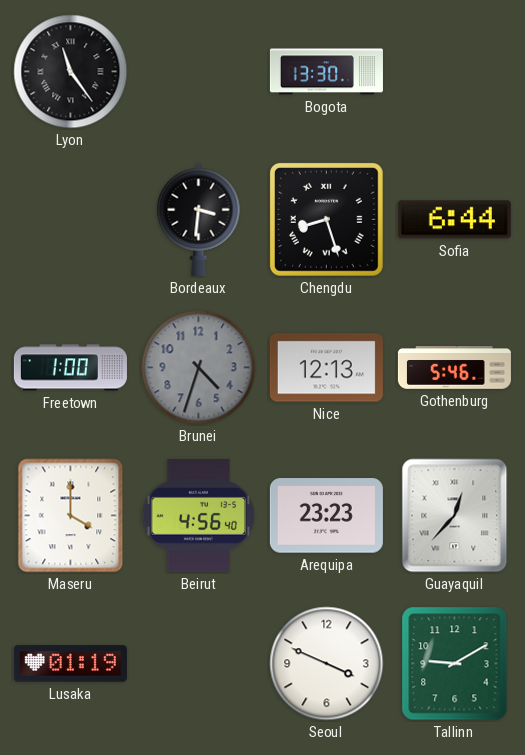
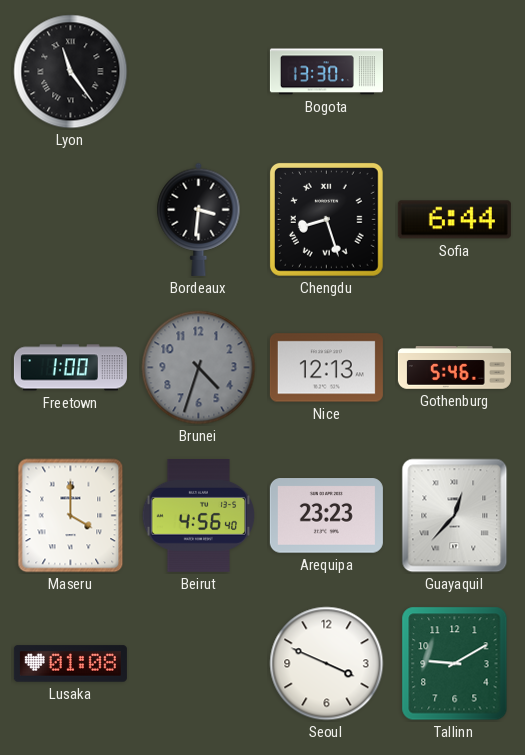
Lusaka: 01:19 -> 01:08
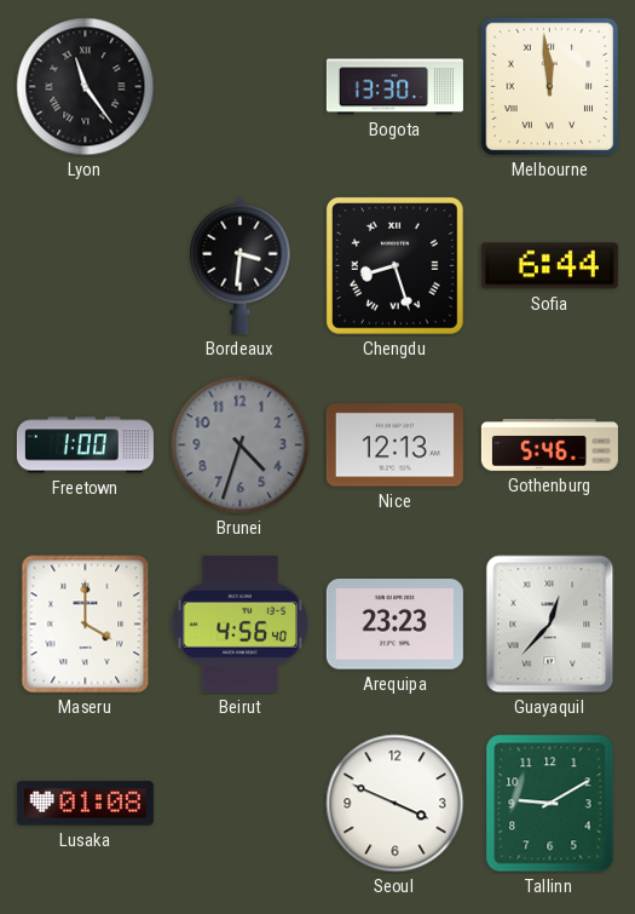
Melbourne: none -> 11:59
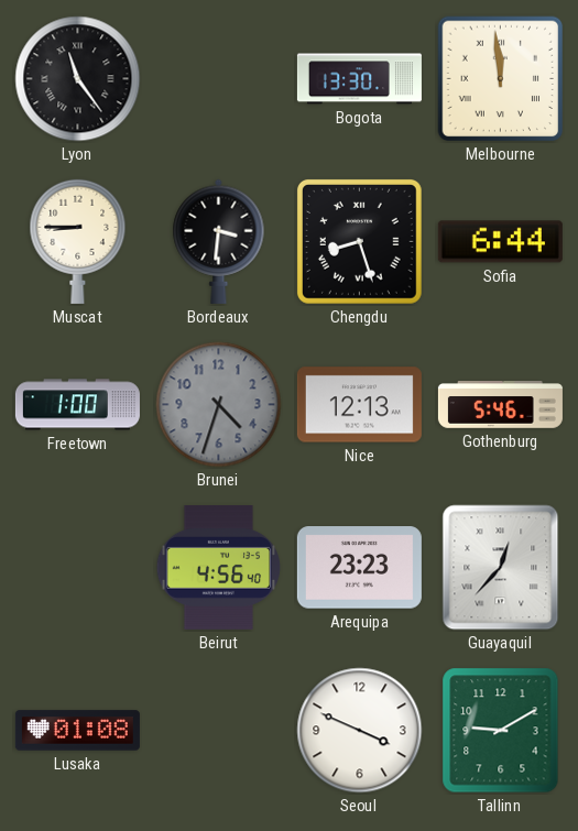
Muscat: none -> 8:45
Maseru: 4:00 -> none
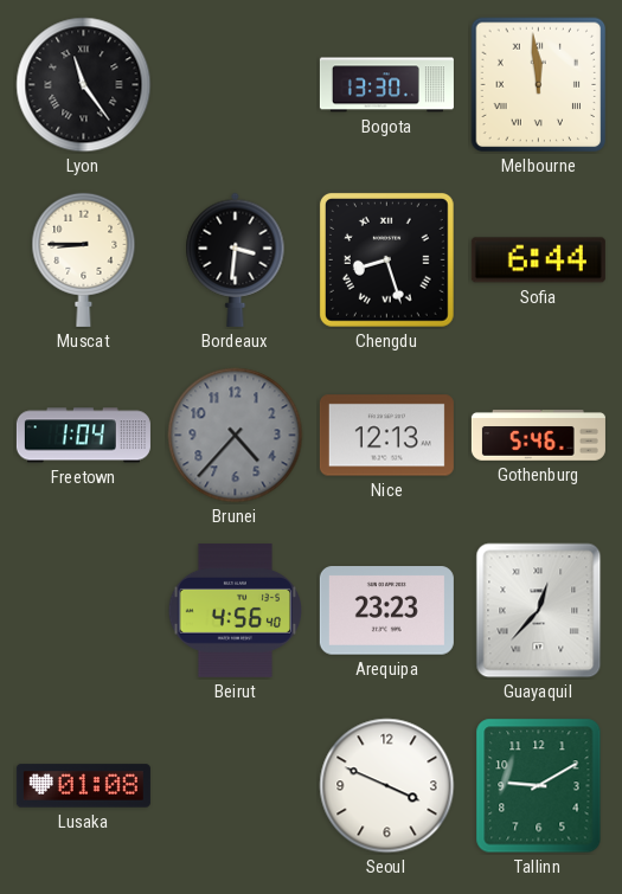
Freetown: 1:00 -> 1:04
Brunei: 4:33 -> 4:37
